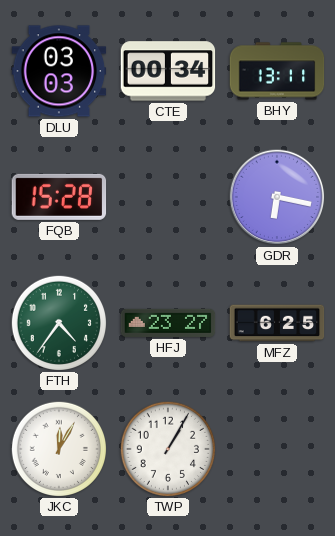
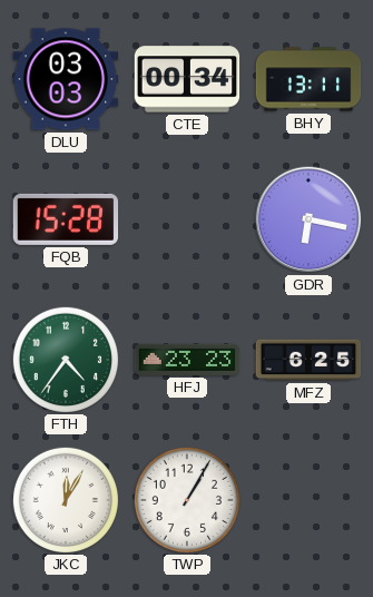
HFJ: 23:27 -> 23:23
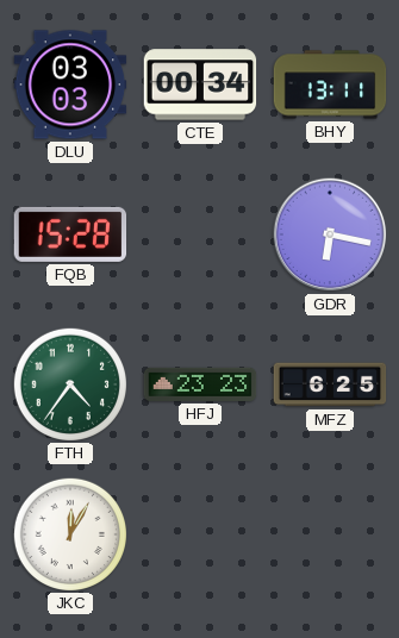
TWP: 1:05 -> none
